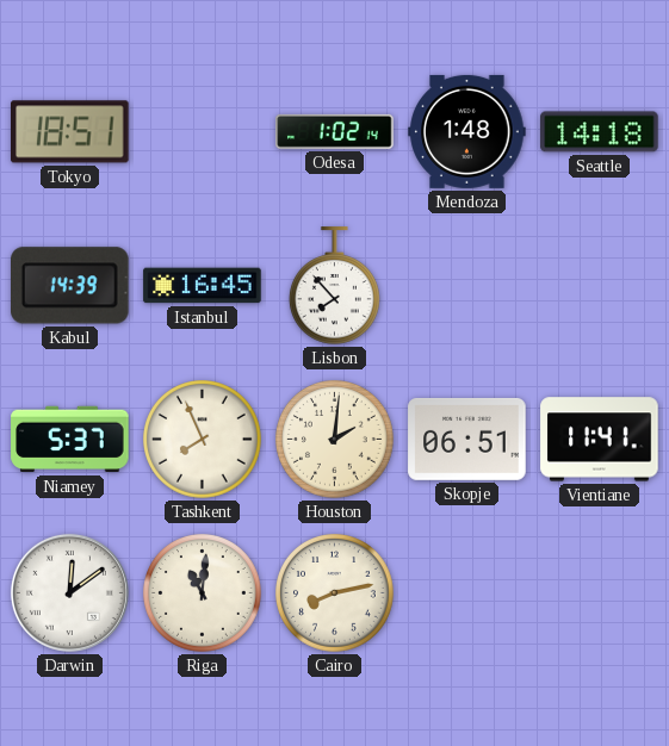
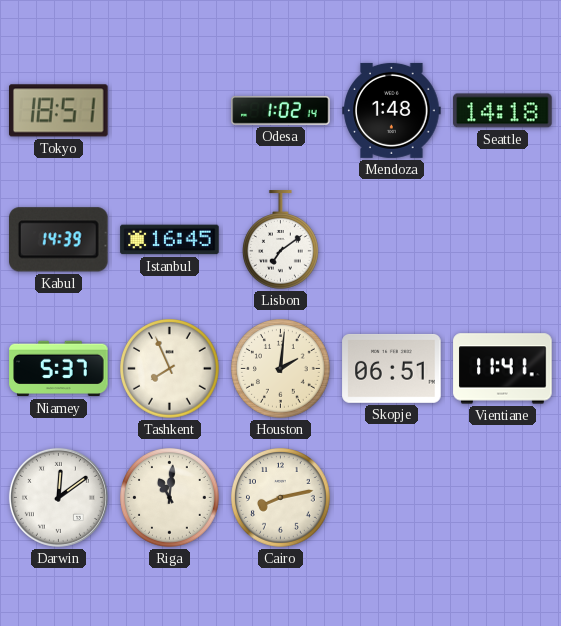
Lisbon: 7:53 -> 7:09
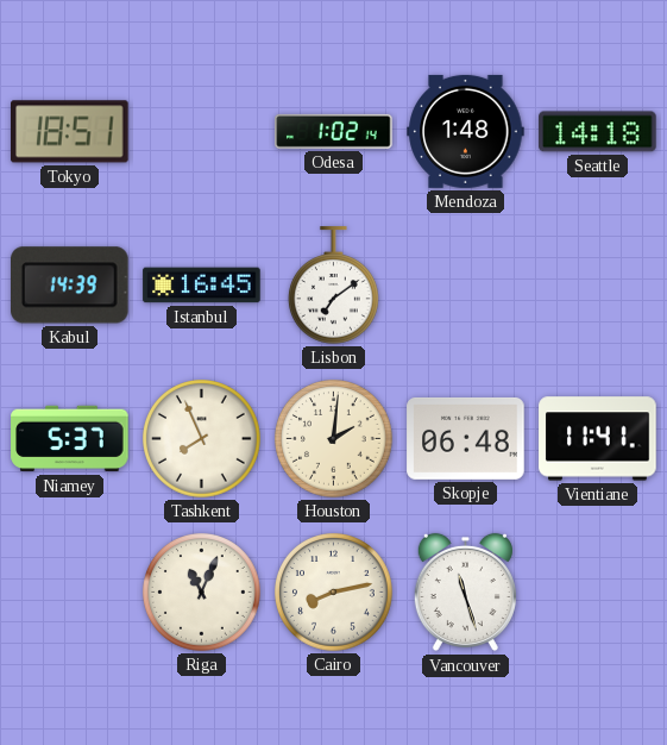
Skopje: 06:51 -> 06:48
Darwin: 12:09 -> none
Riga: 11:01 -> 11:04
Vancouver: none -> 11:27
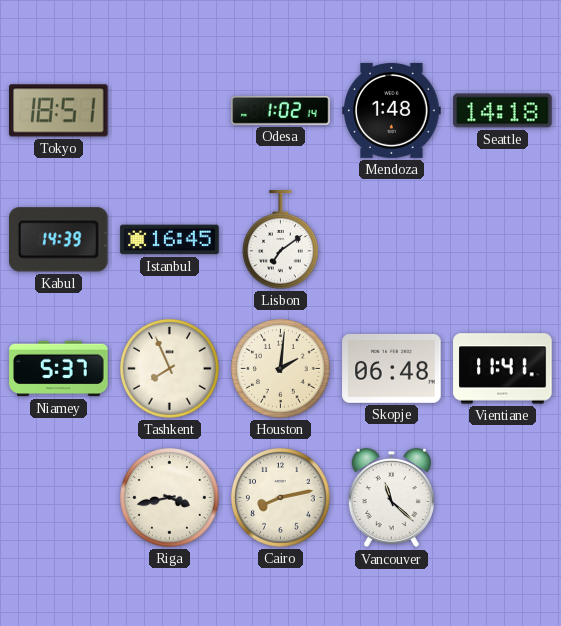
Riga: 11:04 -> 3:43
Vancouver: 11:27 -> 11:22
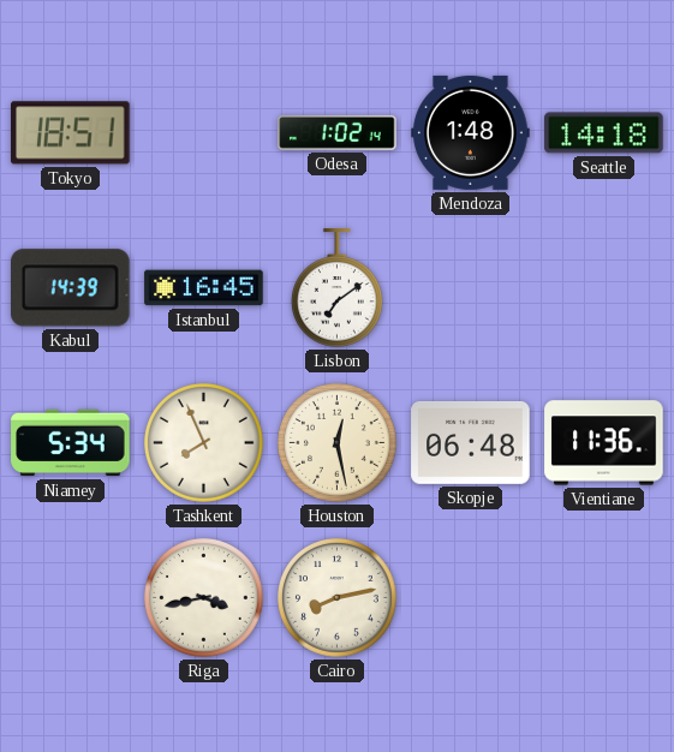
Niamey: 5:37 -> 5:34
Houston: 2:01 -> 12:28
Vientiane: 11:41 -> 11:36
Vancouver: 11:22 -> none
